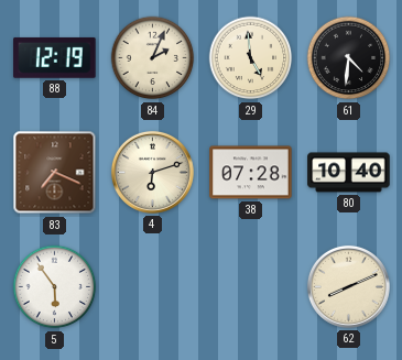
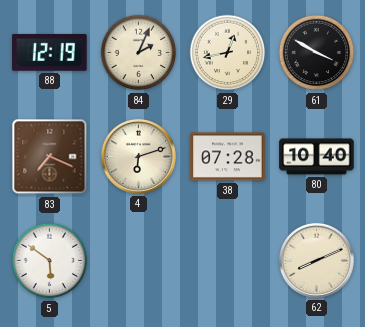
29: 4:59 -> 12:43
61: 4:31 -> 3:50
5: 5:54 -> 5:51
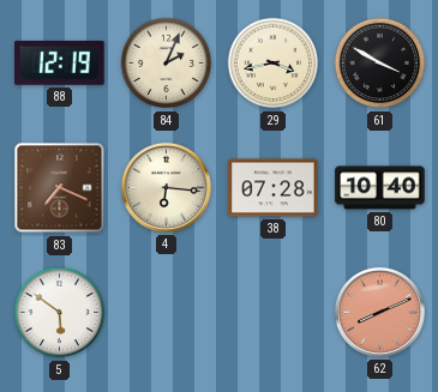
29: 12:43 -> 3:43
4: 6:12 -> 6:16
62 dial: cream -> salmon
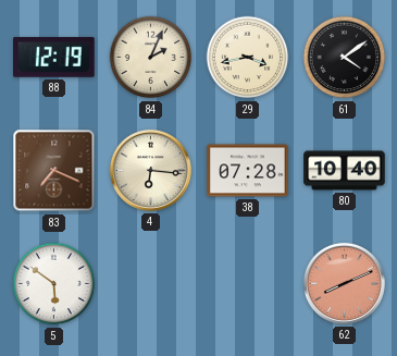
61: 3:50 -> 4:09
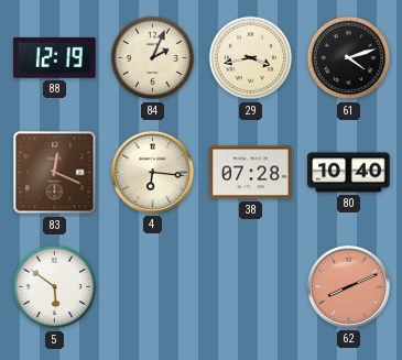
61: 4:09 -> 4:12
83: 7:19 -> 12:19
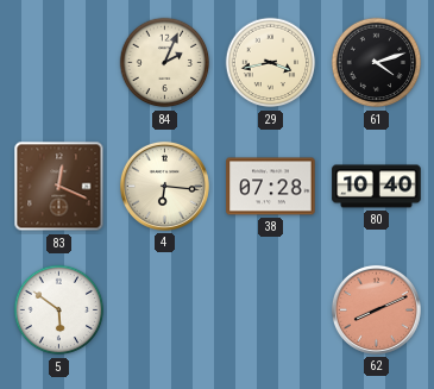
88: 12:19 -> none
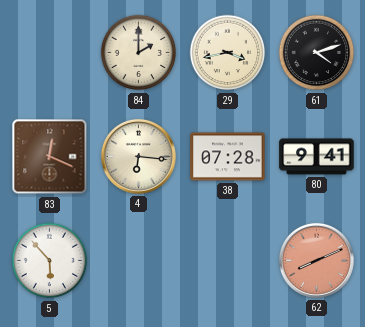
84: 2:04 -> 2:00
80: 10:40 -> 9:41
5: 5:51 -> 5:53
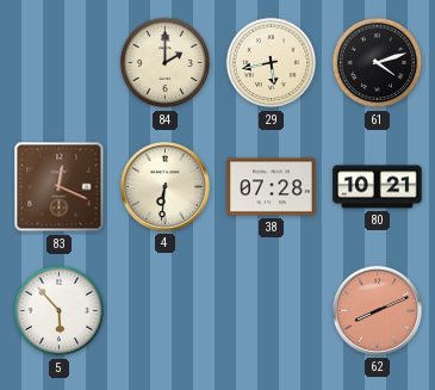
29: 3:43 -> 5:43
4: 6:16 -> 6:31
80: 9:41 -> 10:21
